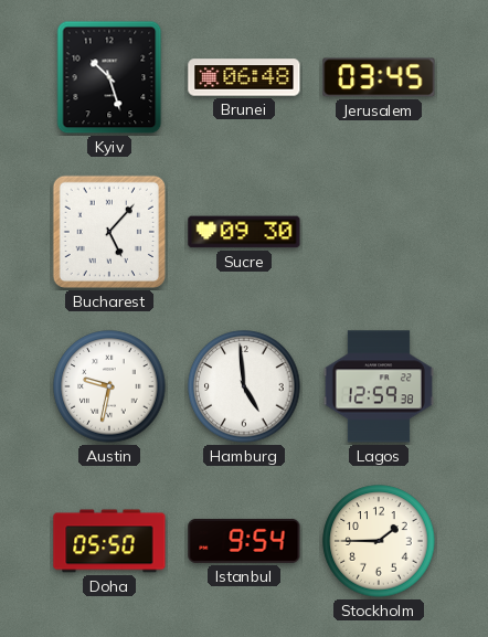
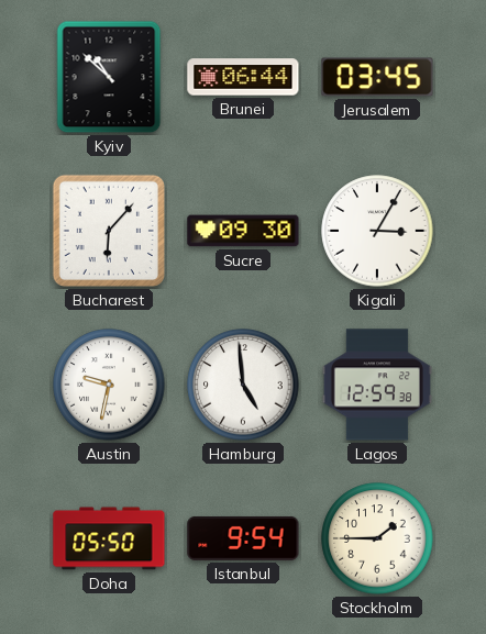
Kyiv: 10:27 -> 10:52
Brunei: 06:48 -> 06:44
Bucharest: 5:07 -> 6:07
Kigali: none -> 3:05
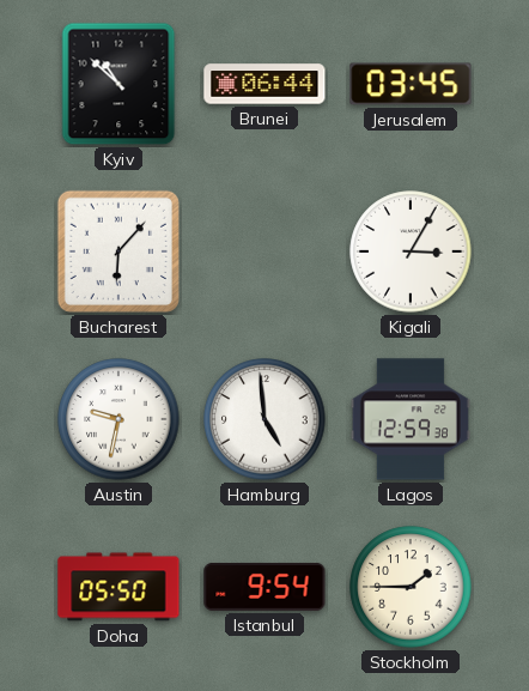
Sucre: 09:30 -> none
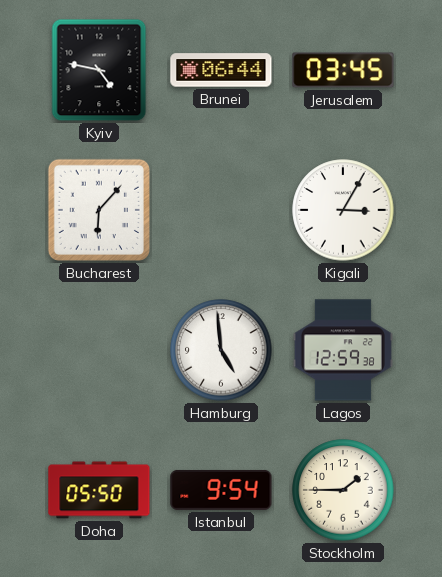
Kyiv: 10:52 -> 4:47
Austin: 9:32 -> none
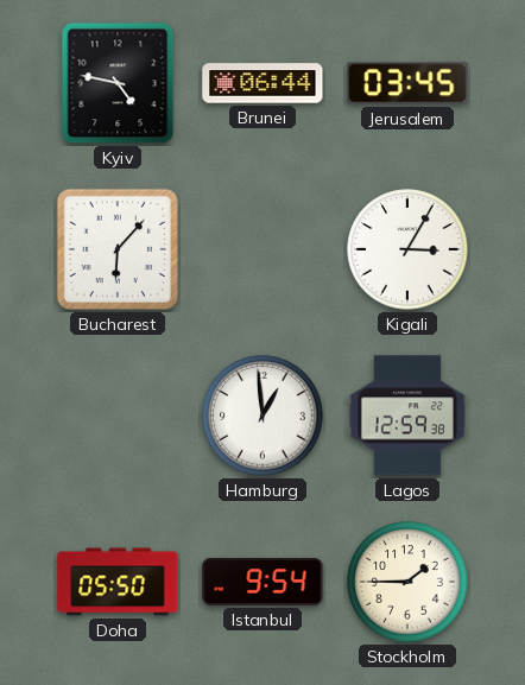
Hamburg: 4:59 -> 12:59
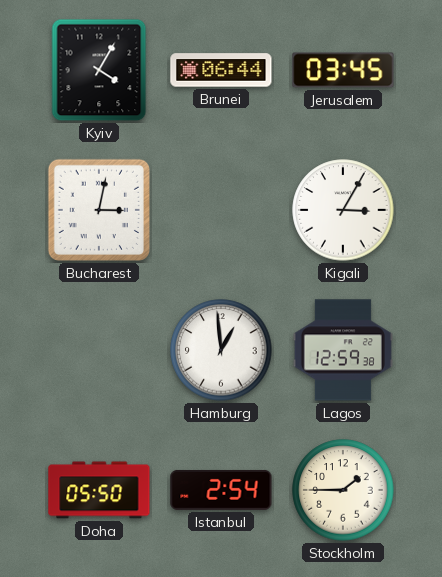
Kyiv: 4:47 -> 4:05
Bucharest: 6:07 -> 3:02
Istanbul: 9:54 -> 2:54
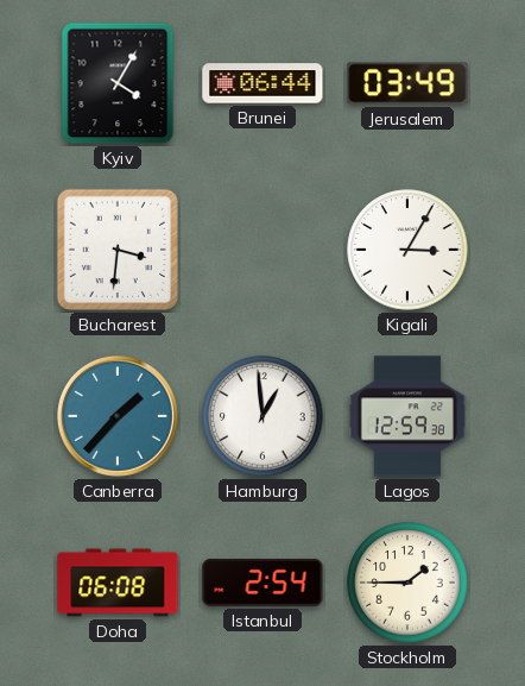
Jerusalem: 03:45 -> 03:49
Bucharest: 3:02 -> 3:31
Canberra: none -> 1:37
Doha: 05:50 -> 06:08
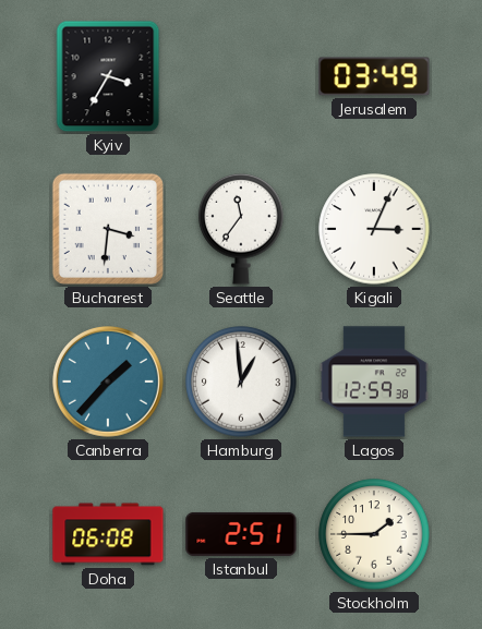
Kyiv: 4:05 -> 3:35
Brunei: 06:44 -> none
Seattle: none -> 11:36
Kigali: 3:05 -> 3:04
Istanbul: 2:54 -> 2:51
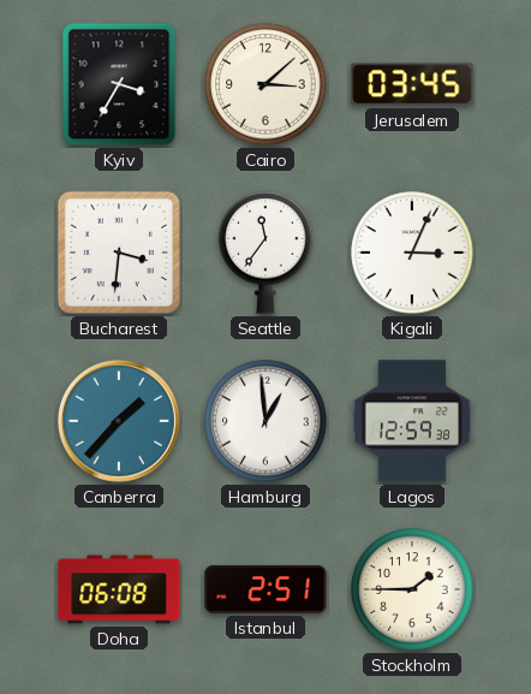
Cairo: none -> 3:08
Jerusalem: 03:49 -> 03:45
